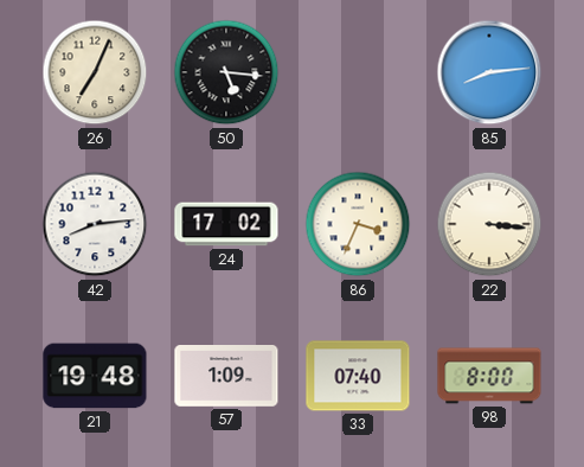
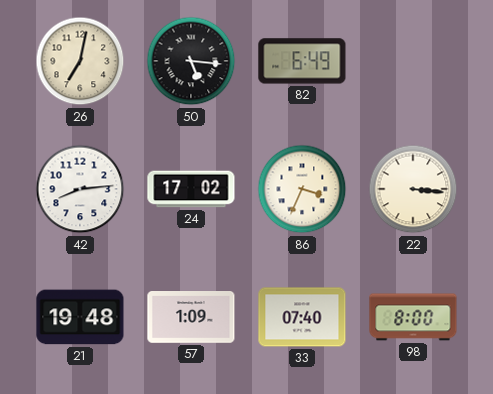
26: 7:04 -> 7:02
82: none -> 6:49
85: 8:14 -> none
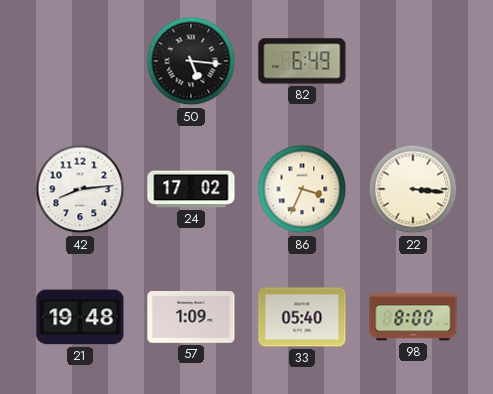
26: 7:02 -> none
33: 07:40 -> 05:40
